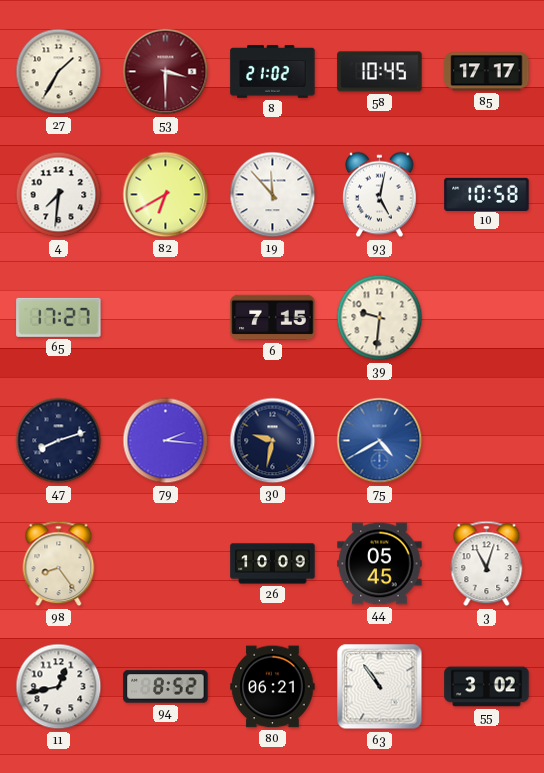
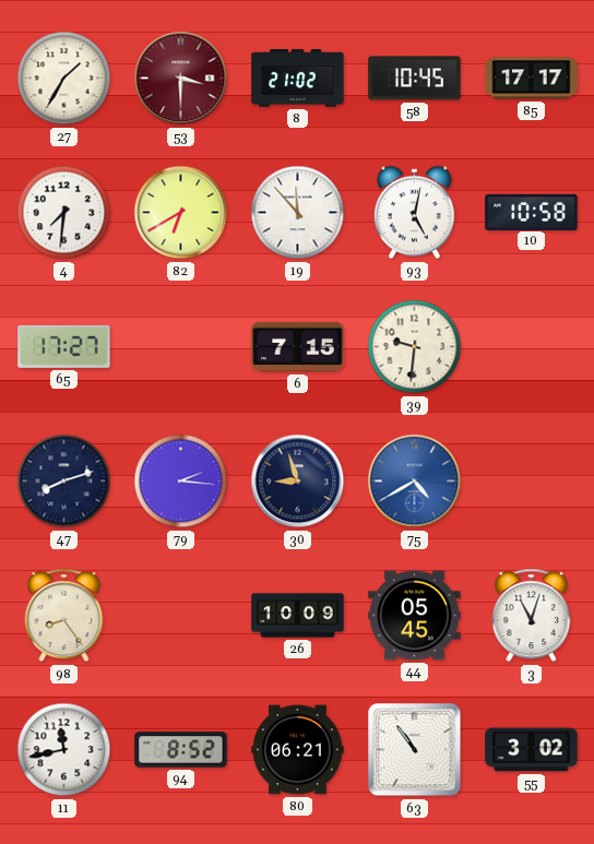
30: 9:32 -> 8:57
11: 12:43 -> 11:43
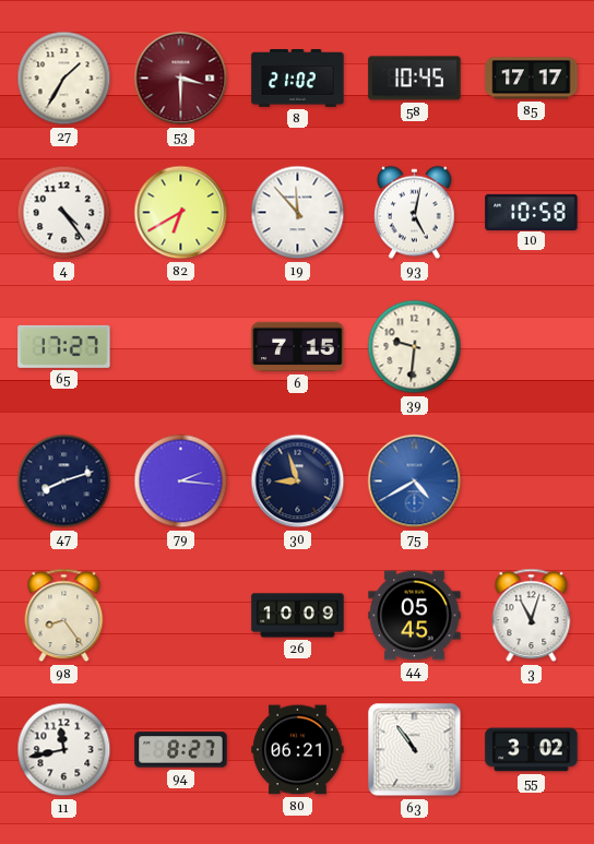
4: 7:31 -> 4:24
94: 8:52 -> 8:27
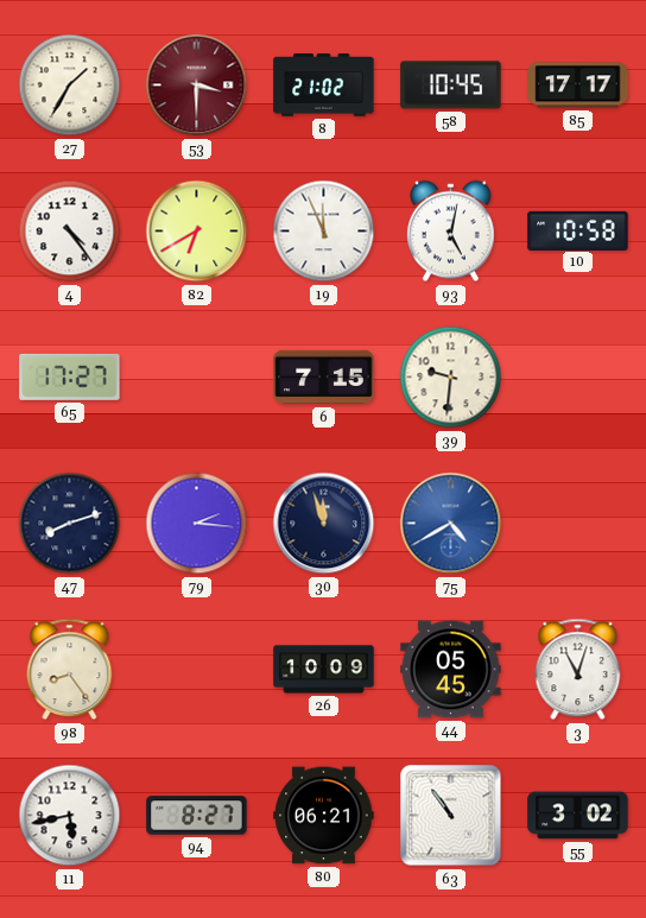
19: 11:53 -> 11:56
30: 8:57 -> 11:57
11: 11:43 -> 5:43
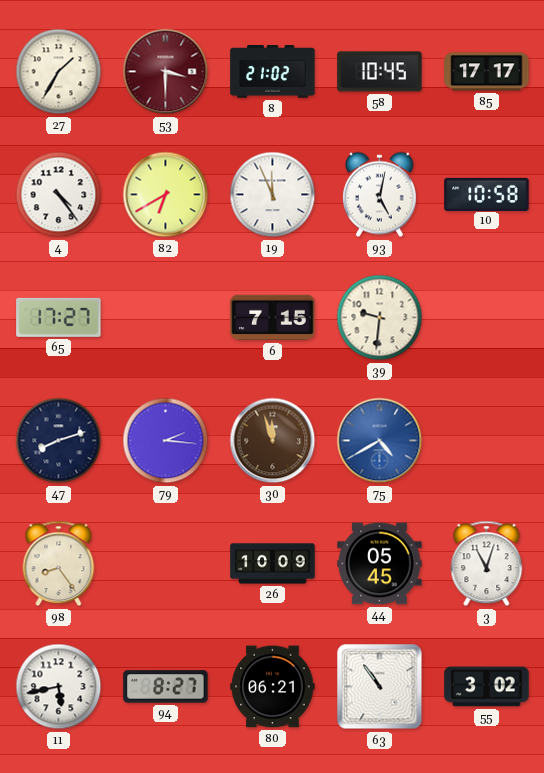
30 dial: navy -> brown
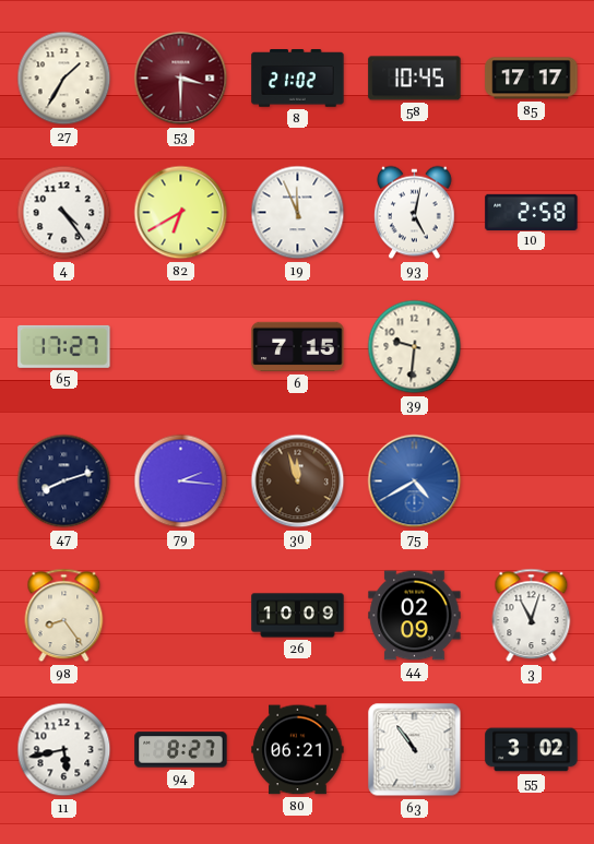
10: 10:58 -> 2:58
44: 05:45 -> 02:09
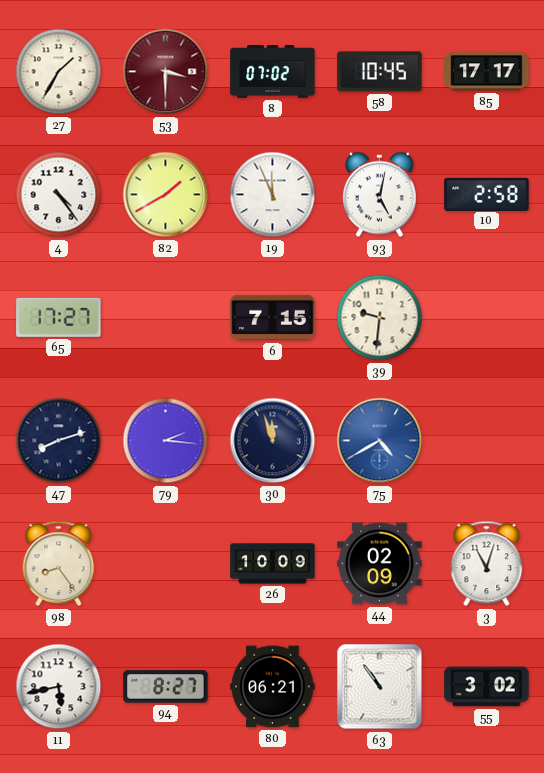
8: 21:02 -> 07:02
82: 6:40 -> 1:40
30 dial: brown -> navy
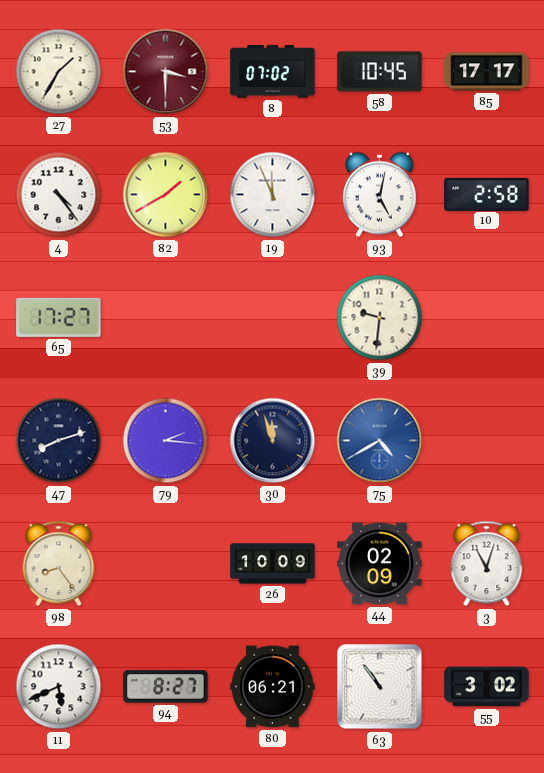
6: 7:15 -> none
11: 5:43 -> 5:41
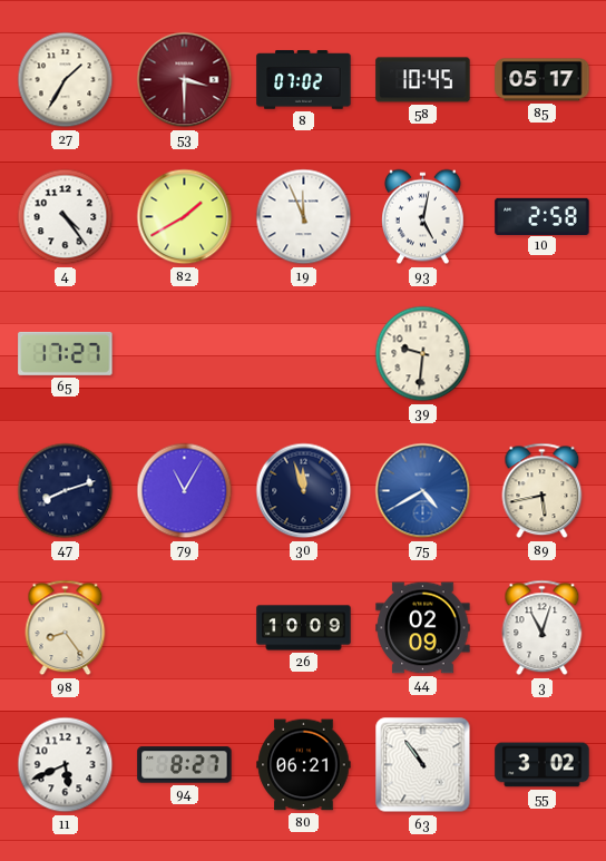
85: 17:17 -> 05:17
79: 2:16 -> 11:05
89: none -> 5:43
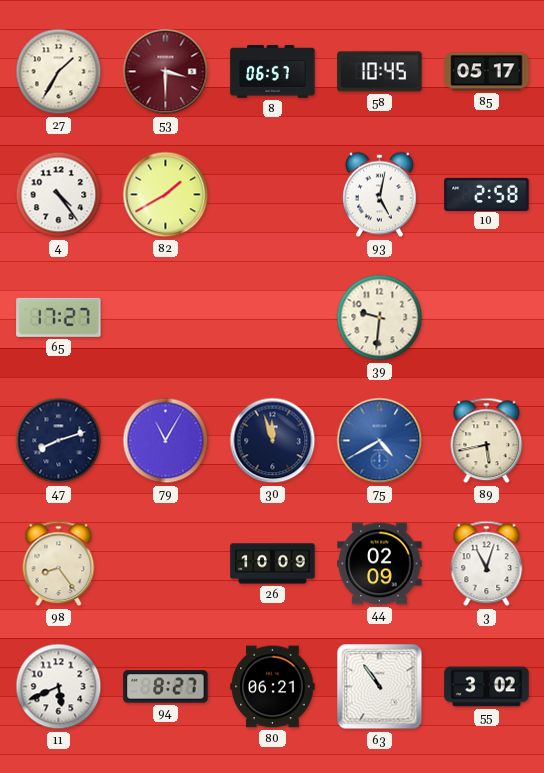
8: 07:02 -> 06:57
19: 11:56 -> none
